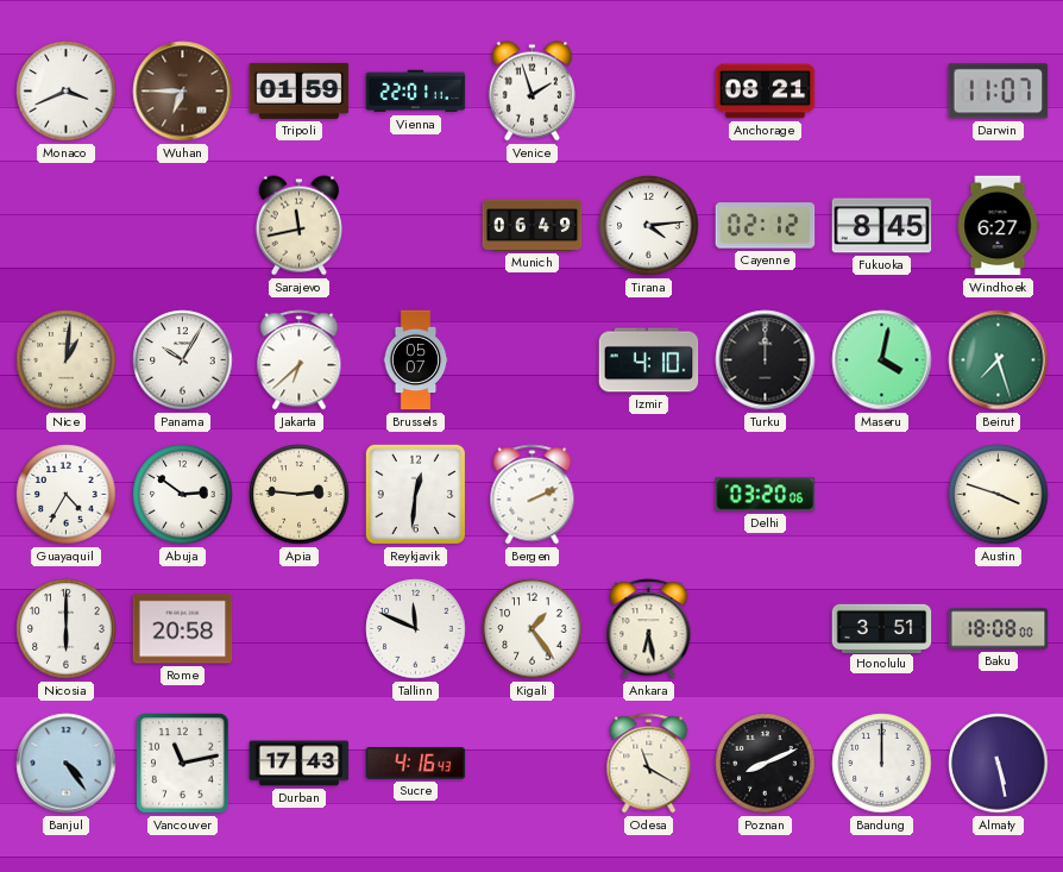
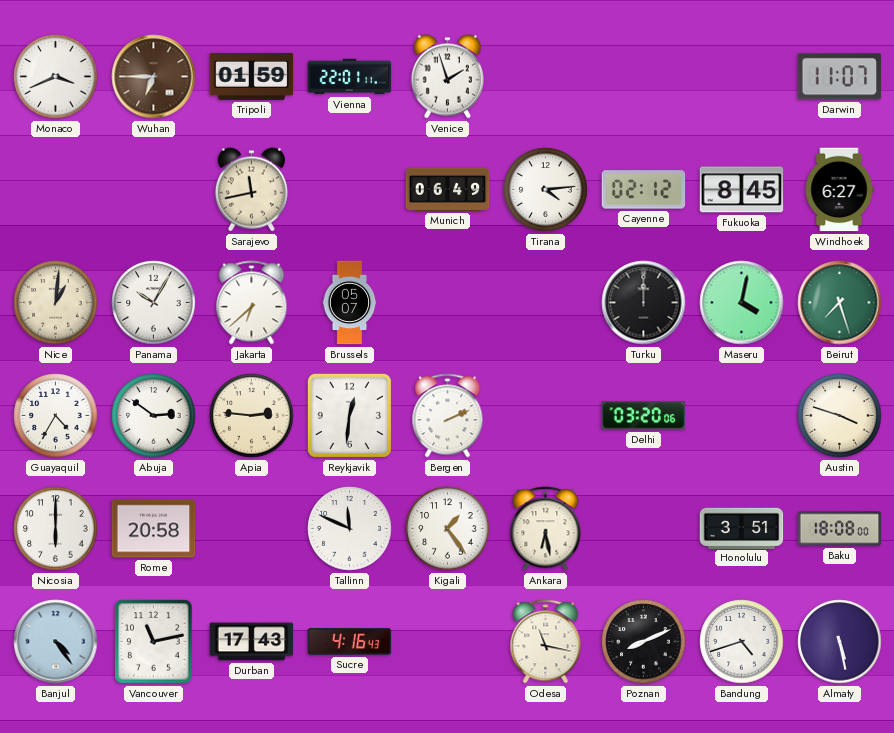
Anchorage: 08:21 -> none
Izmir: 4:10 -> none
Odesa: 11:20 -> 11:17
Bandung: 12:00 -> 4:42
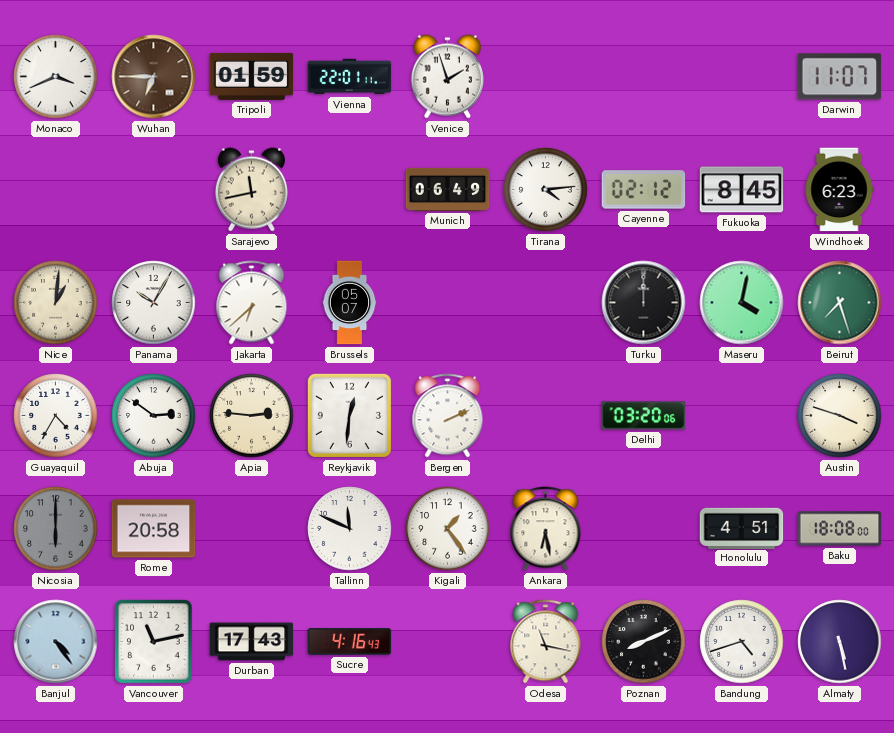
Windhoek: 6:27 -> 6:23
Nicosia dial: white -> grey
Honolulu: 3:51 -> 4:51
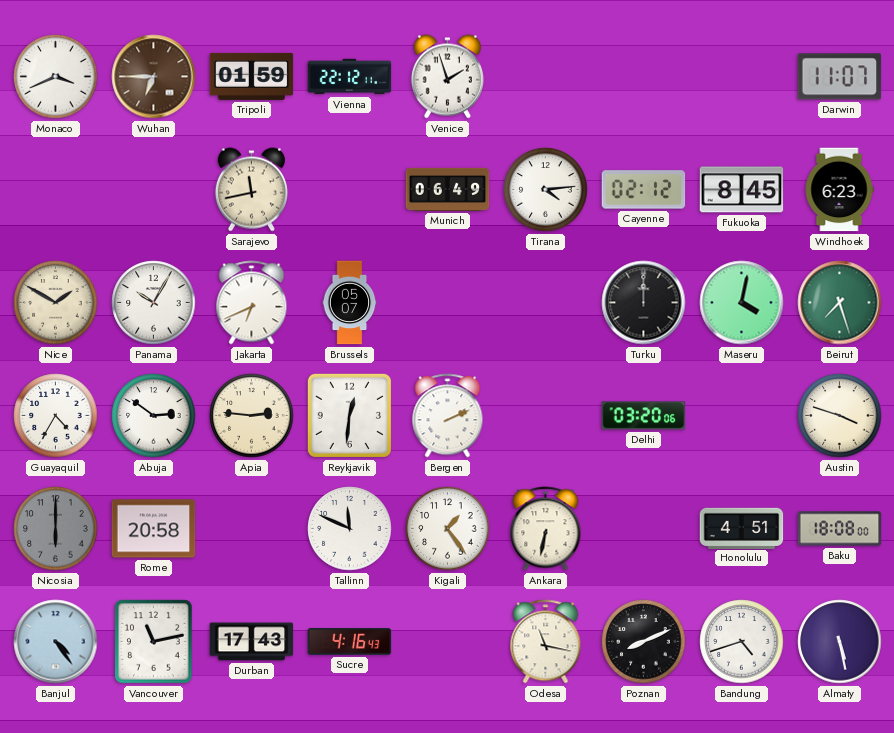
Vienna: 22:01 -> 22:12
Nice: 1:01 -> 1:50
Jakarta: 6:38 -> 6:41
Ankara: 6:28 -> 6:32
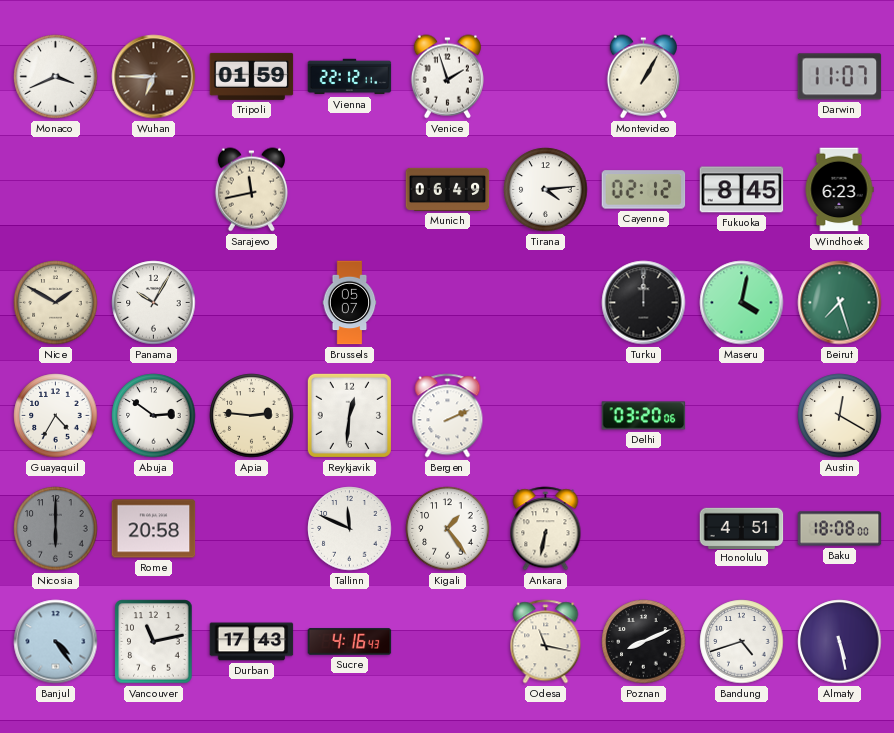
Montevideo: none -> 1:05
Jakarta: 6:41 -> none
Austin: 3:48 -> 12:20
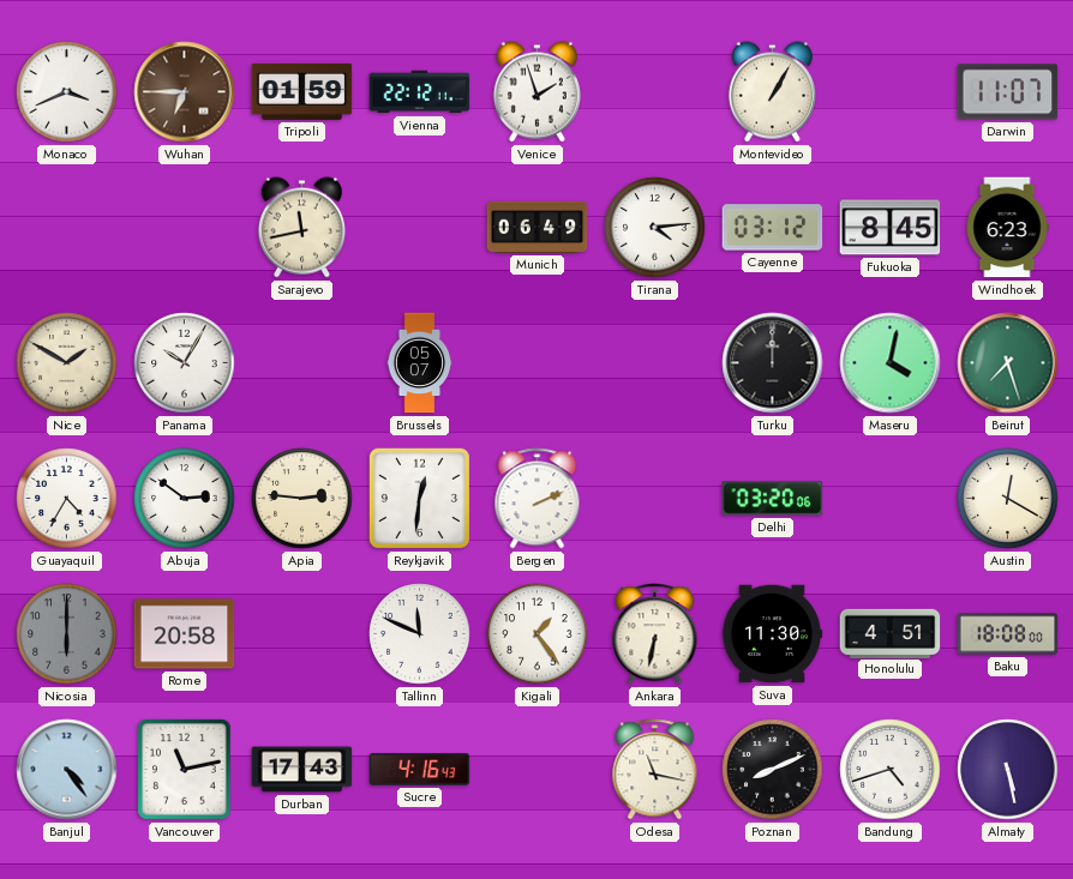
Cayenne: 02:12 -> 03:12
Suva: none -> 11:30
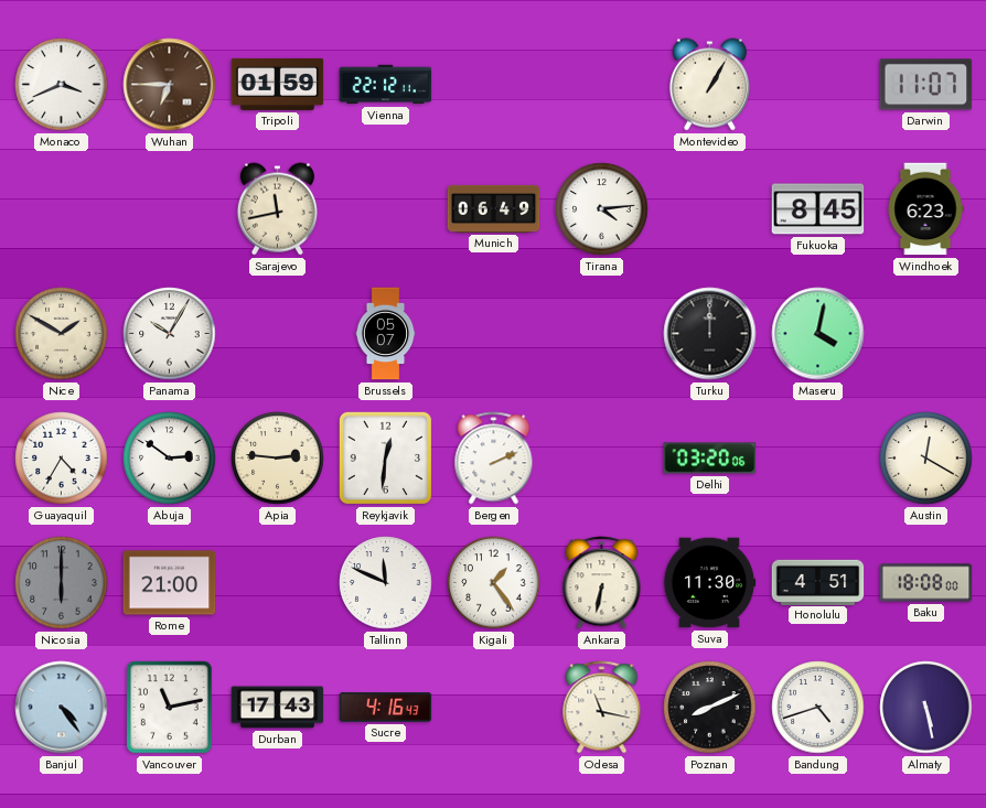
Venice: 1:57 -> none
Cayenne: 03:12 -> none
Beirut: 7:27 -> none
Rome: 20:58 -> 21:00
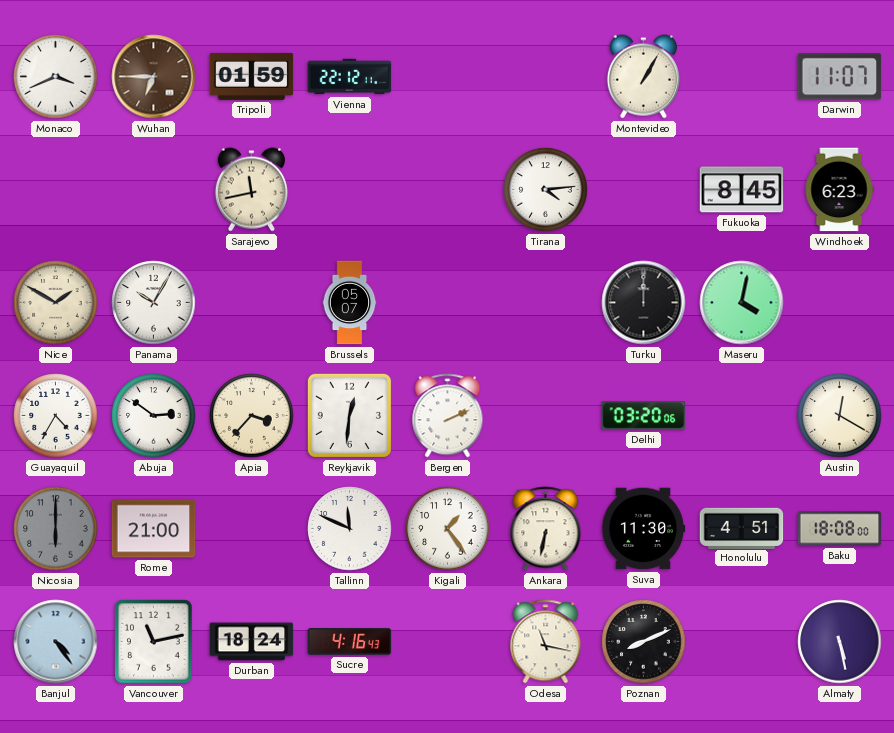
Munich: 06:49 -> none
Apia: 2:46 -> 3:37
Durban: 17:43 -> 18:24
Bandung: 4:42 -> none
